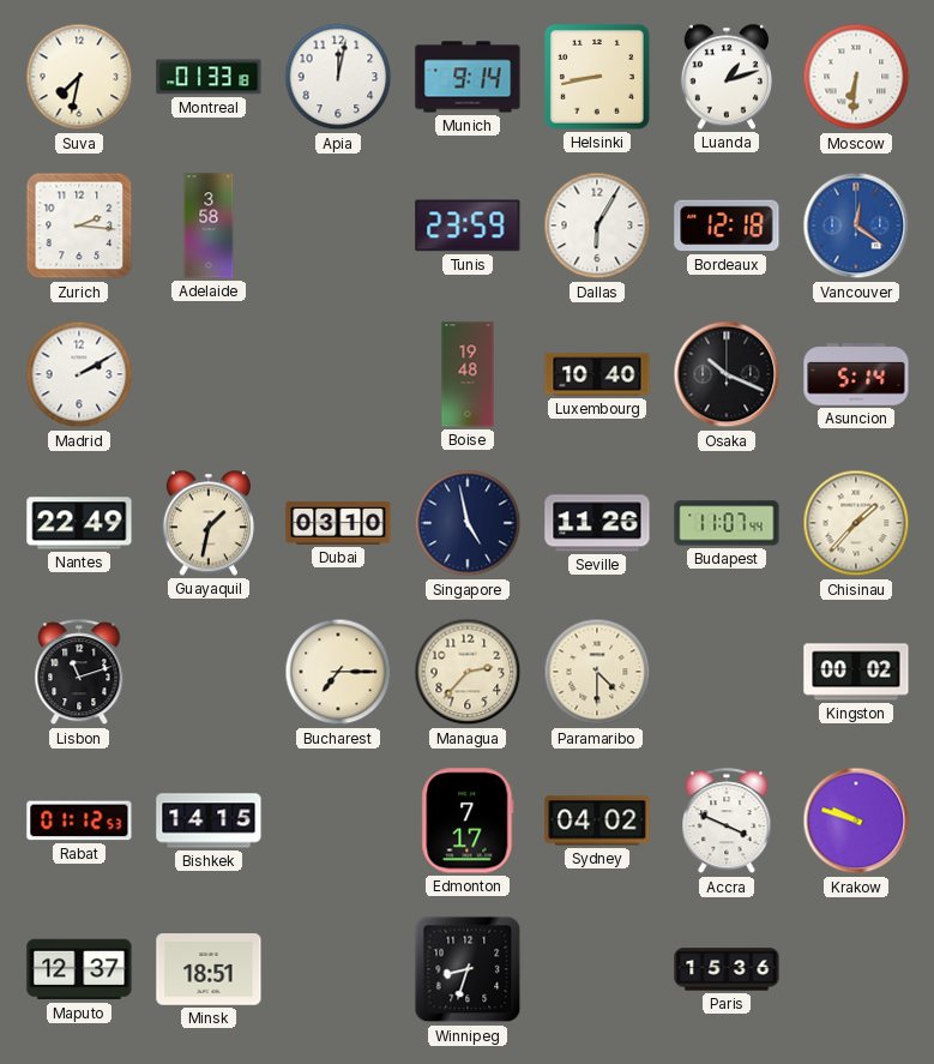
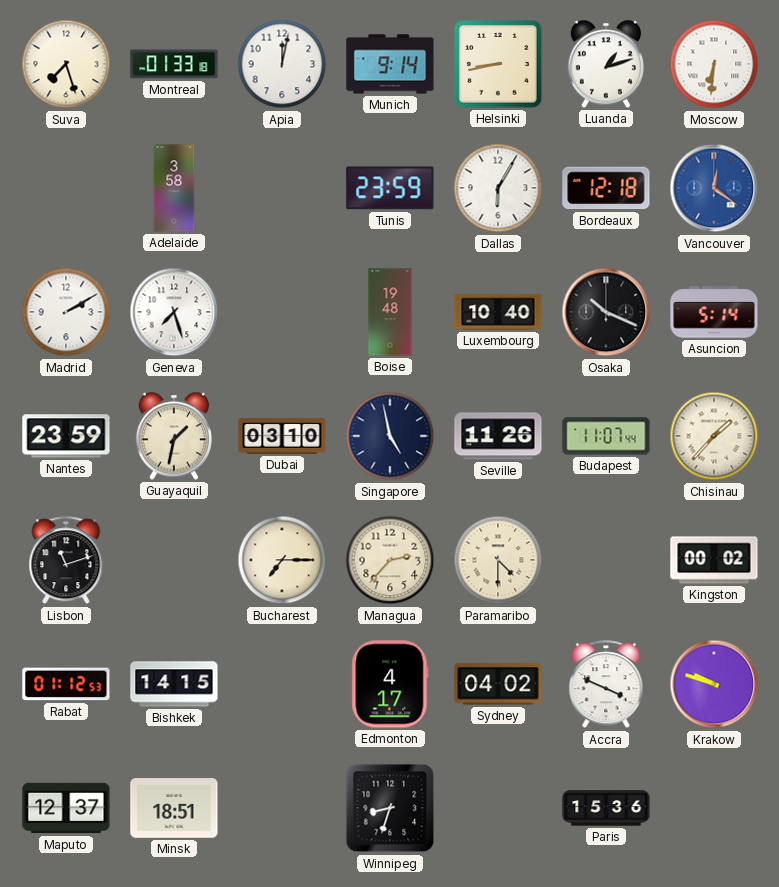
Suva: 7:32 -> 7:27
Zurich: 2:16 -> none
Geneva: none -> 7:27
Nantes: 22:49 -> 23:59
Edmonton: 7:17 -> 4:17
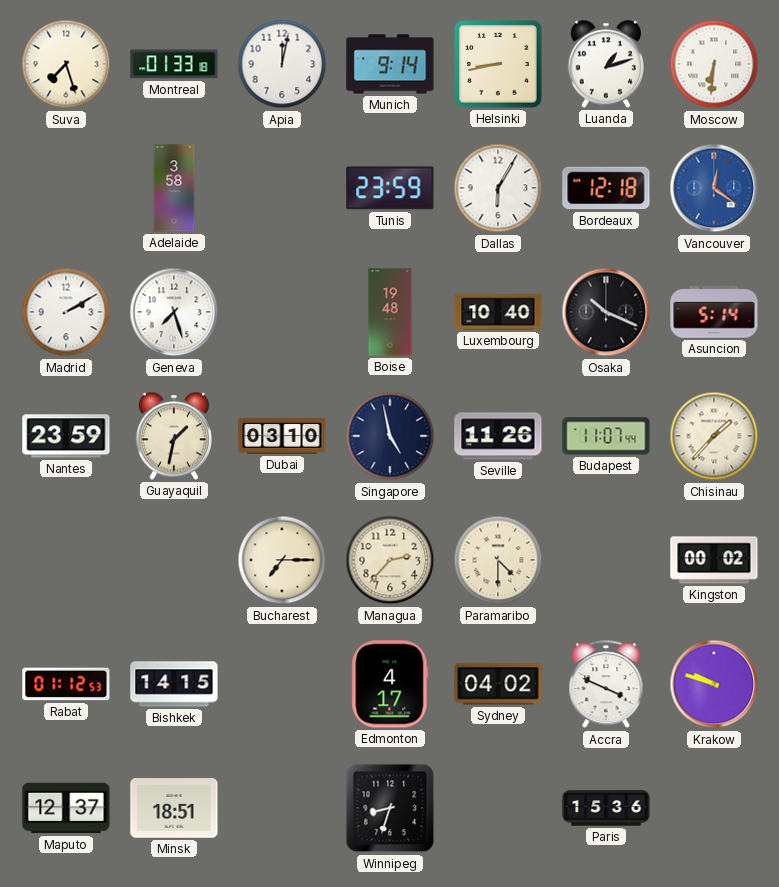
Lisbon: 11:12 -> none
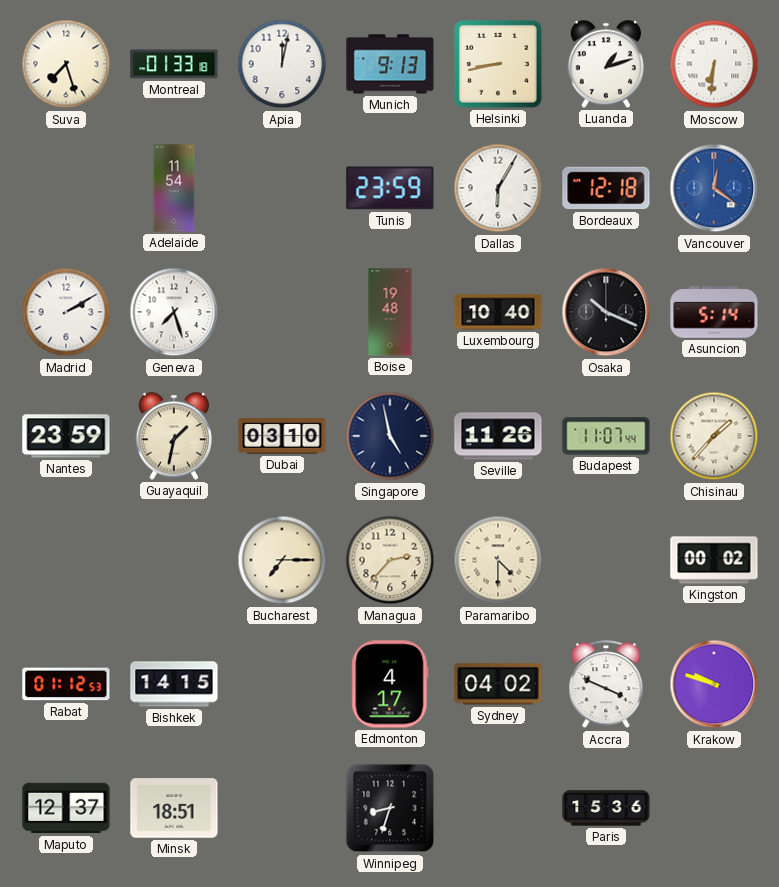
Munich: 9:14 -> 9:13
Adelaide: 3:58 -> 11:54
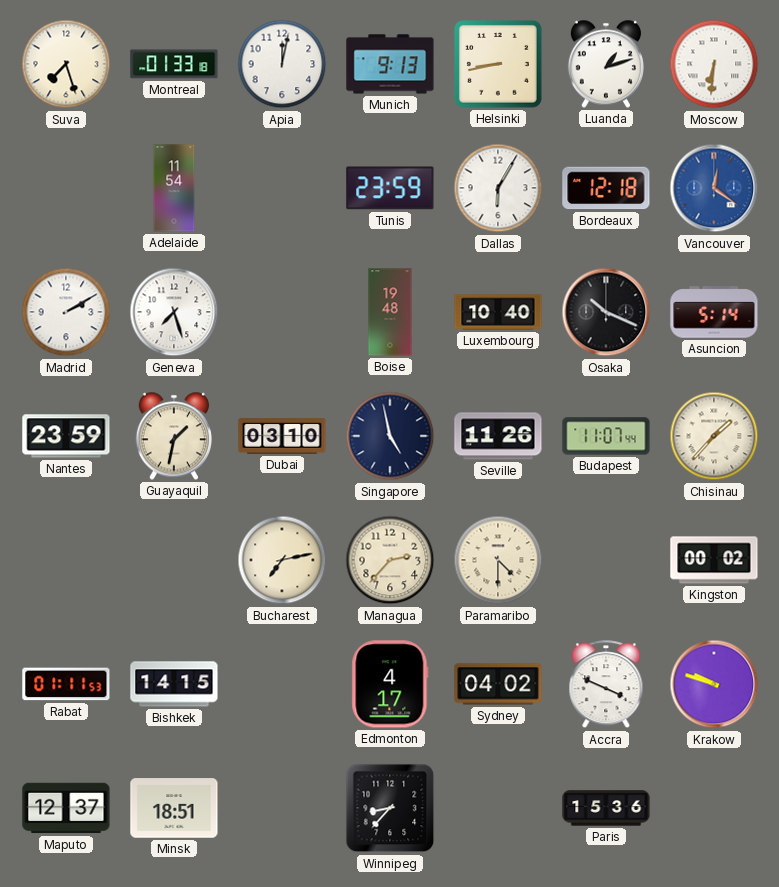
Bucharest: 7:15 -> 7:13
Rabat: 01:12 -> 01:11
Winnipeg: 8:33 -> 8:37
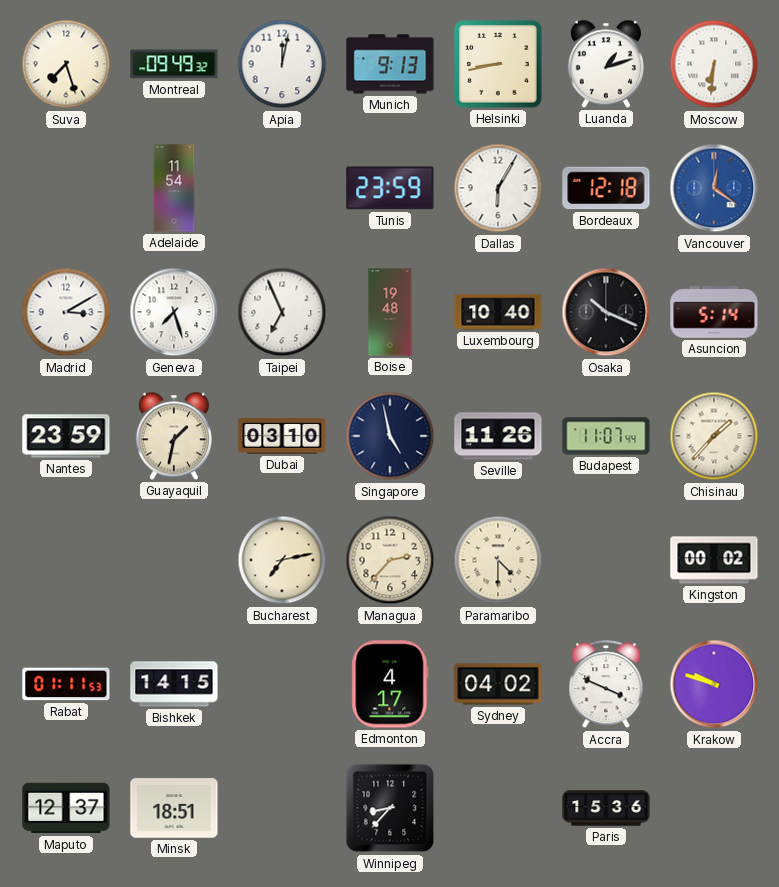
Montreal: 01:33 -> 09:49
Madrid: 2:10 -> 3:10
Taipei: none -> 6:56
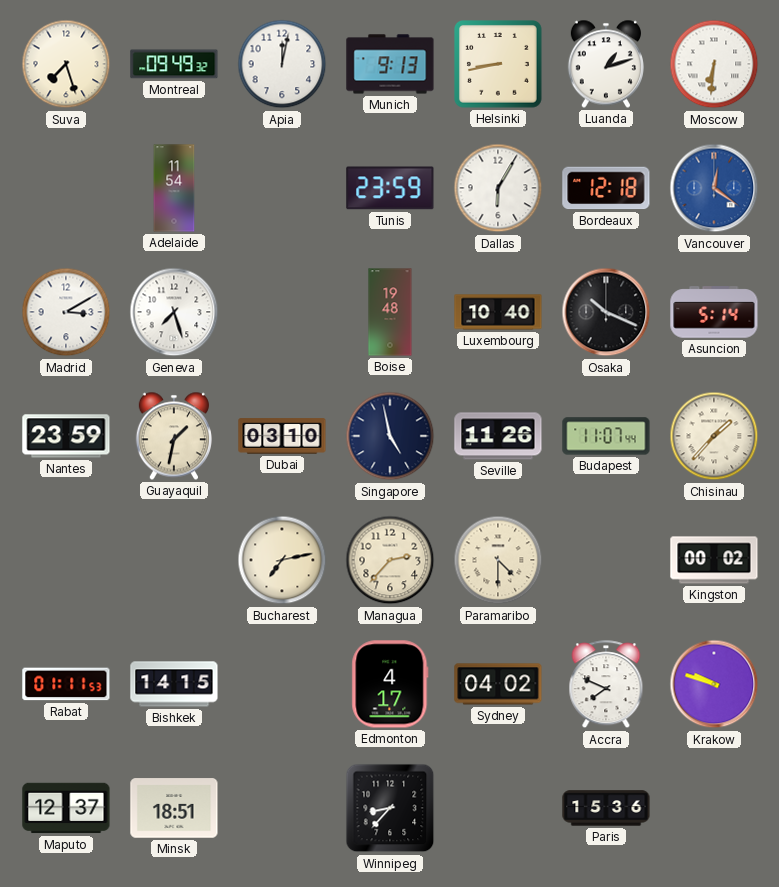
Taipei: 6:56 -> none
Accra: 3:49 -> 7:49
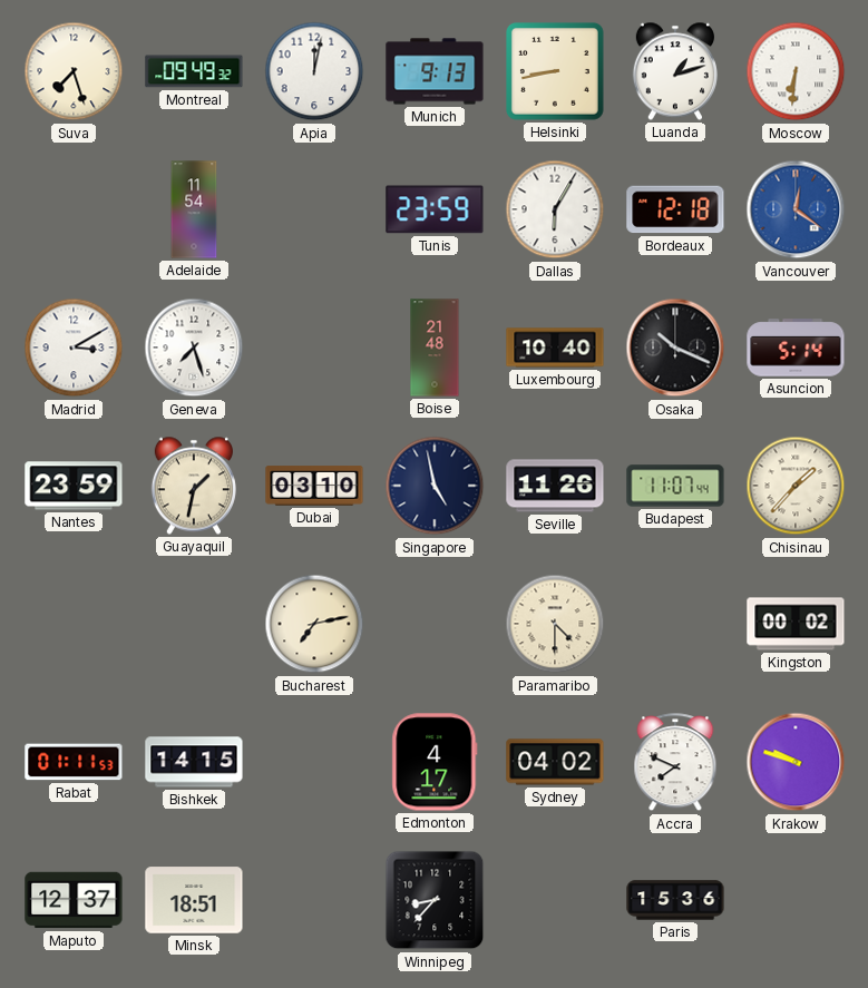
Boise: 19:48 -> 21:48
Managua: 2:37 -> none
